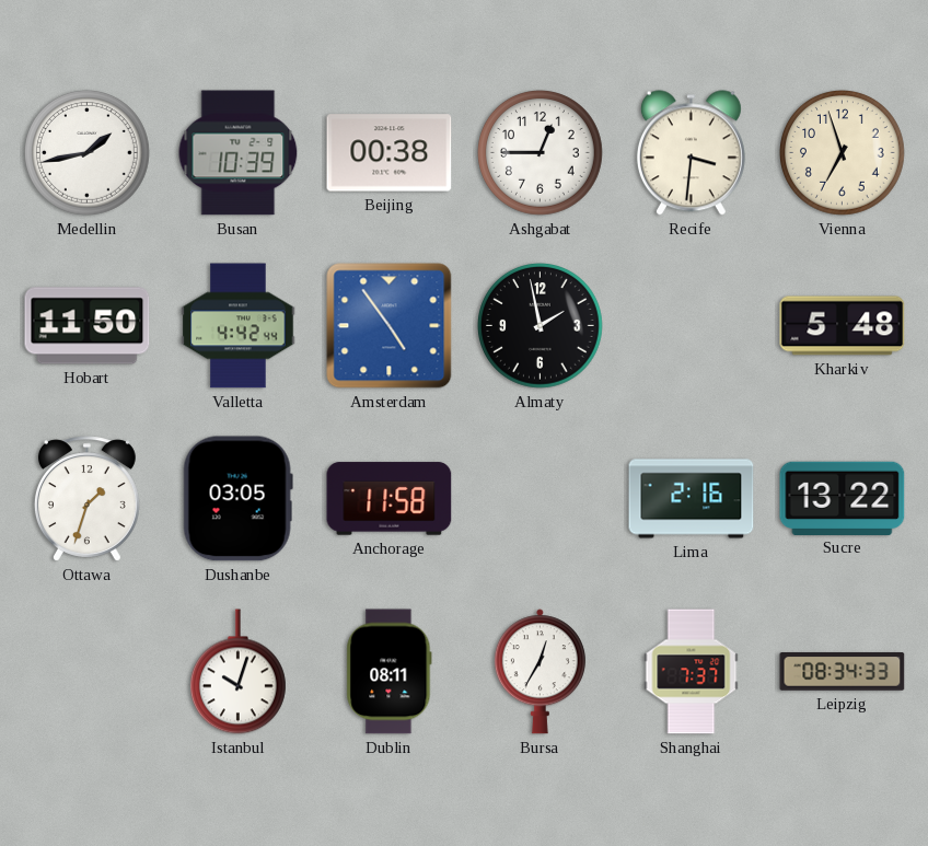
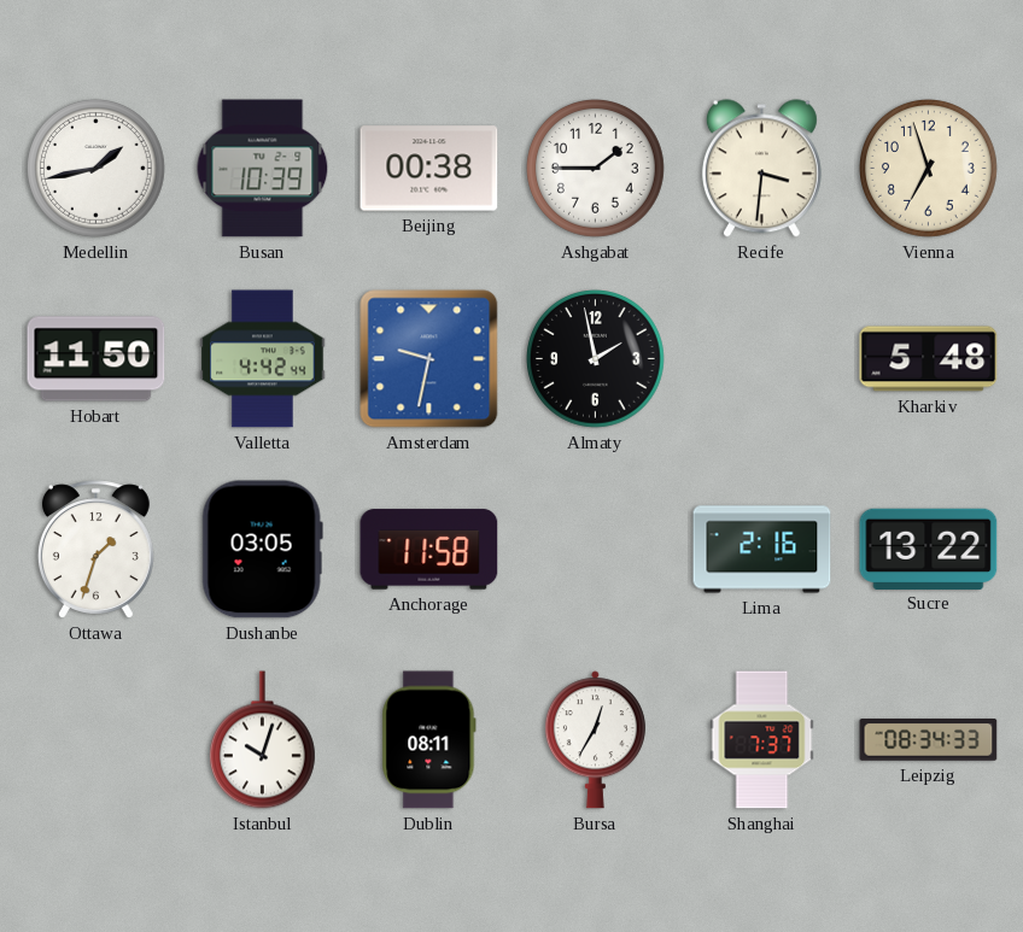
Ashgabat: 12:45 -> 1:45
Amsterdam: 4:54 -> 9:32
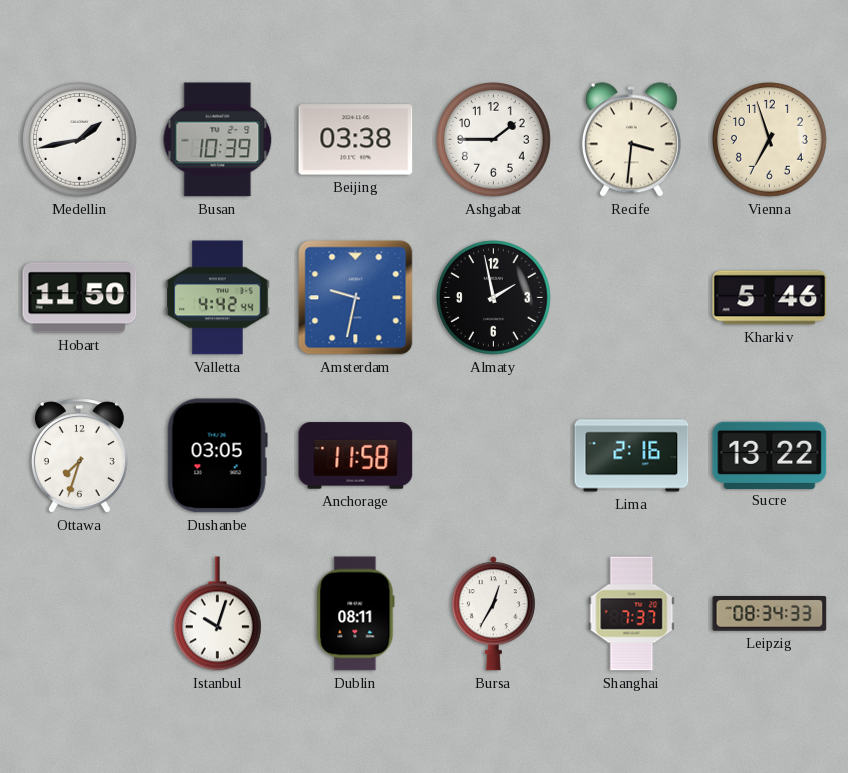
Beijing: 00:38 -> 03:38
Kharkiv: 5:48 -> 5:46
Ottawa: 1:33 -> 7:33
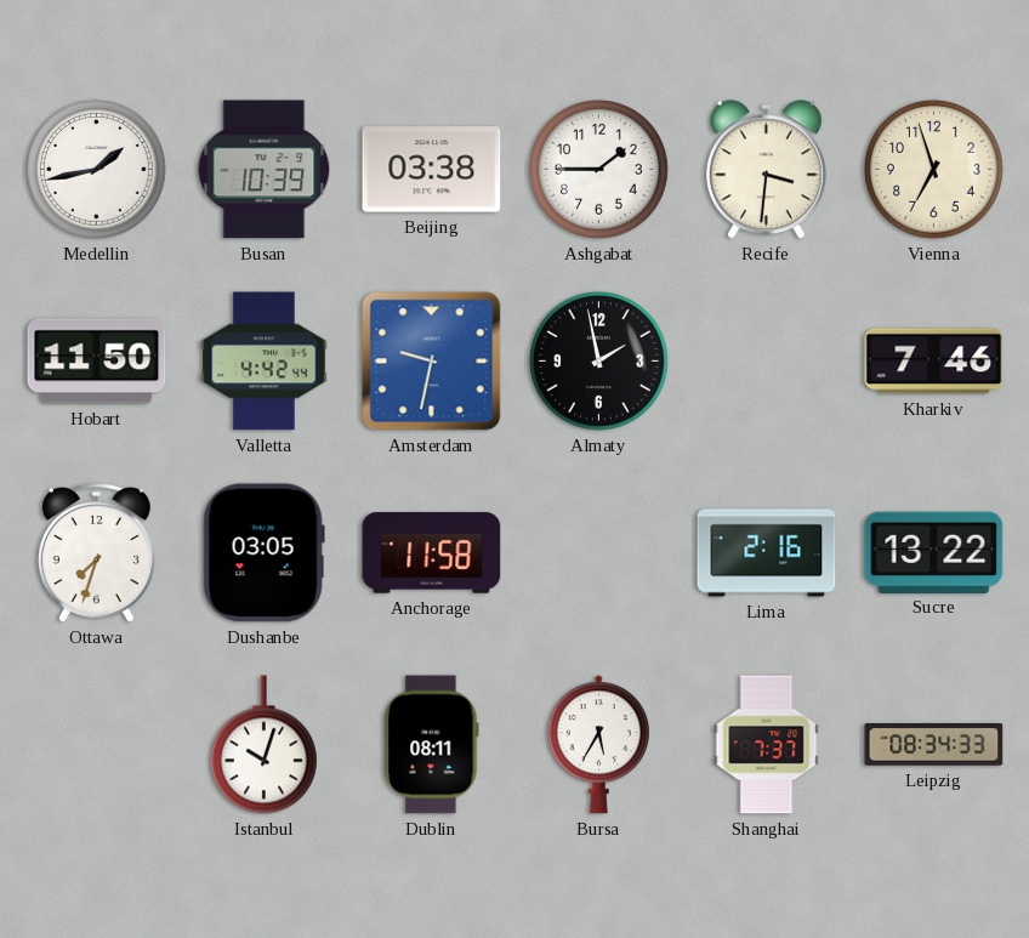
Kharkiv: 5:46 -> 7:46
Bursa: 12:35 -> 5:35
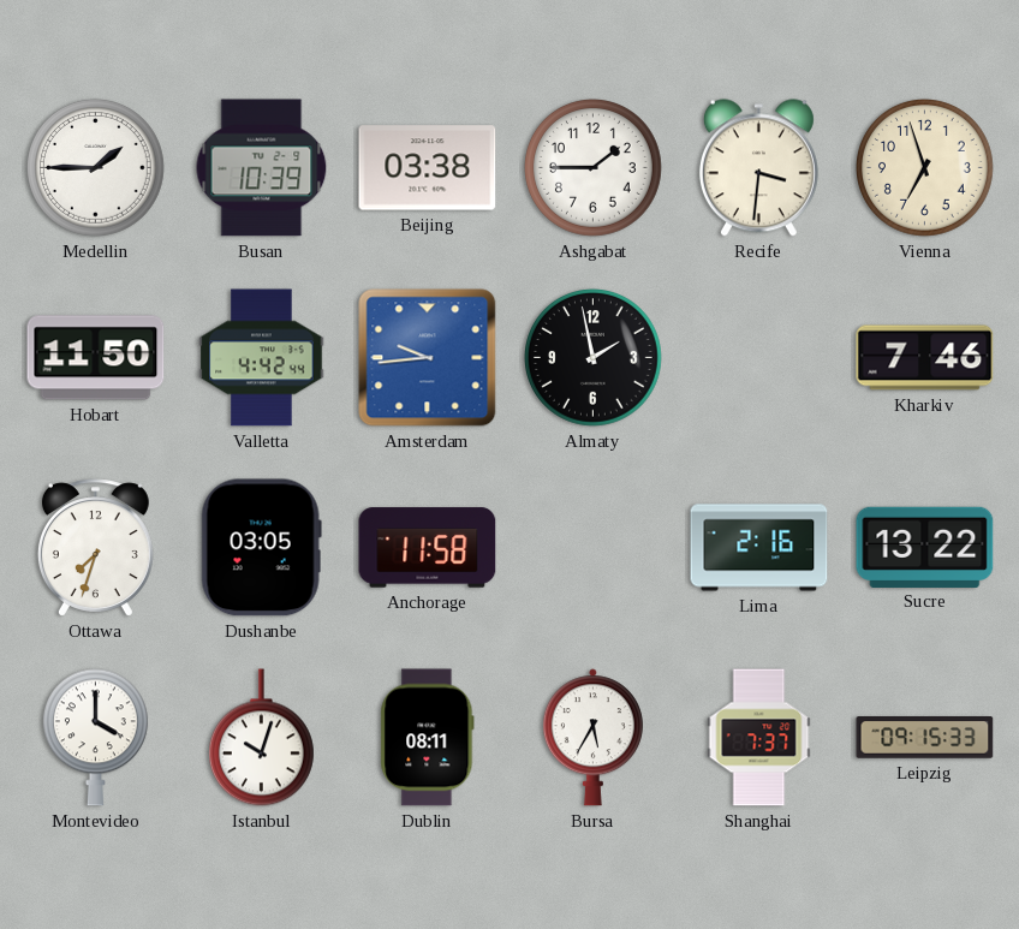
Medellin: 1:43 -> 1:45
Amsterdam: 9:32 -> 9:44
Montevideo: none -> 4:00
Leipzig: 08:34 -> 09:15
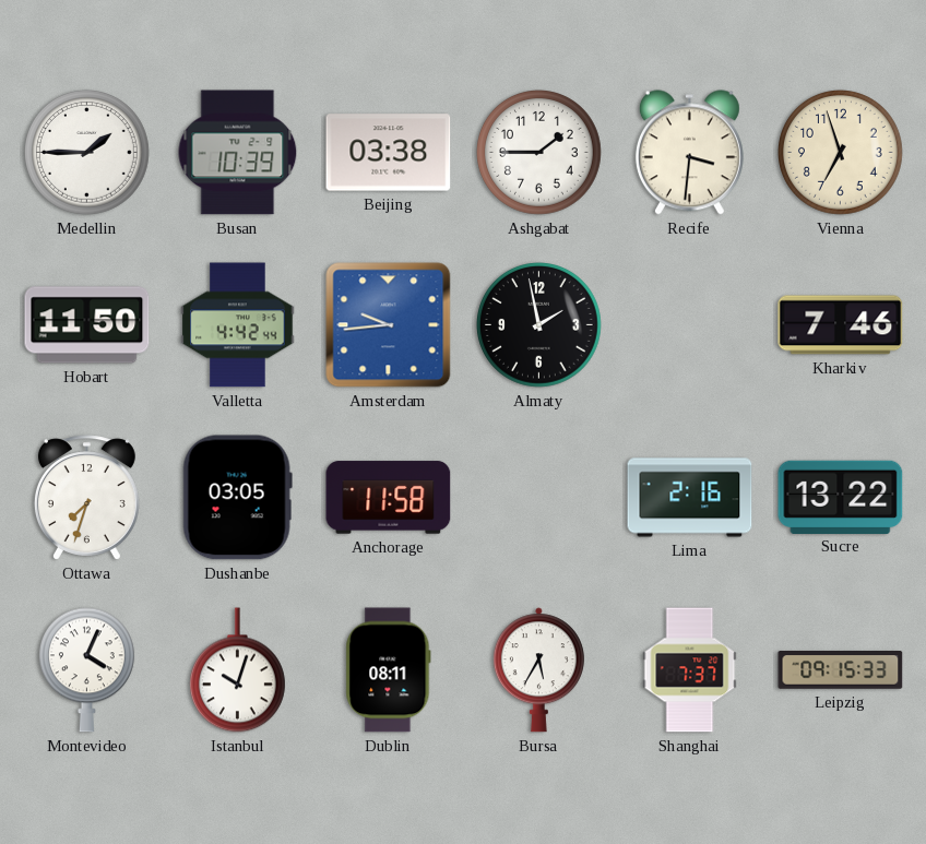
Montevideo: 4:00 -> 4:04
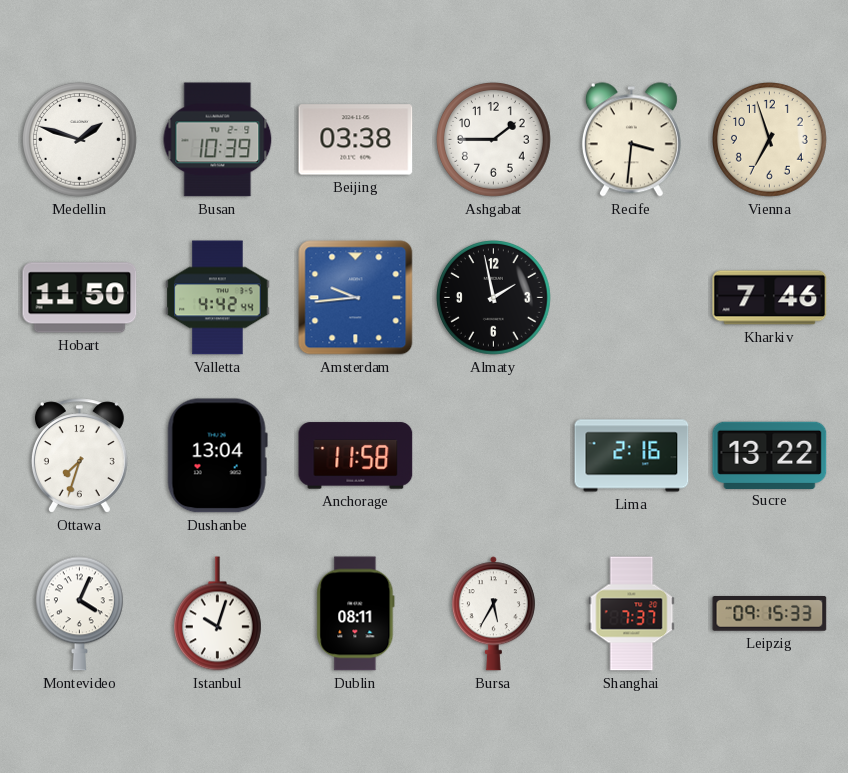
Medellin: 1:45 -> 1:48
Dushanbe: 03:05 -> 13:04
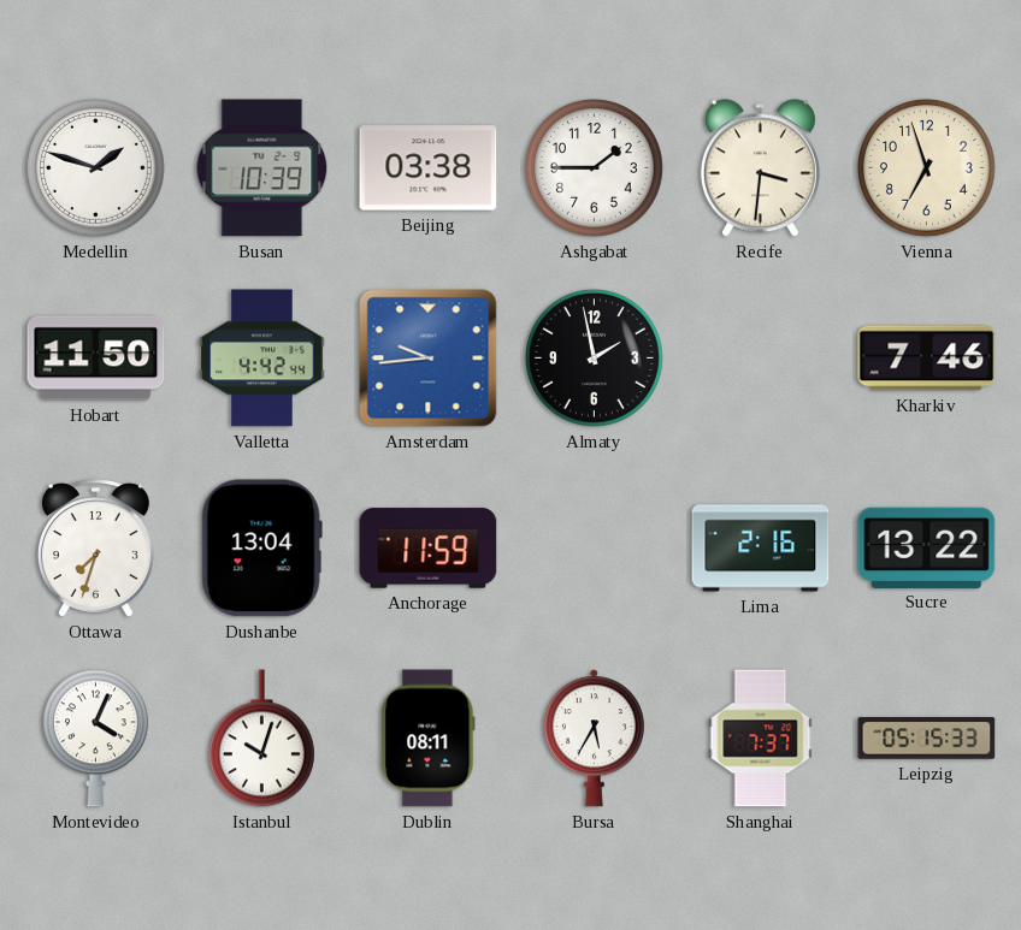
Anchorage: 11:58 -> 11:59
Leipzig: 09:15 -> 05:15
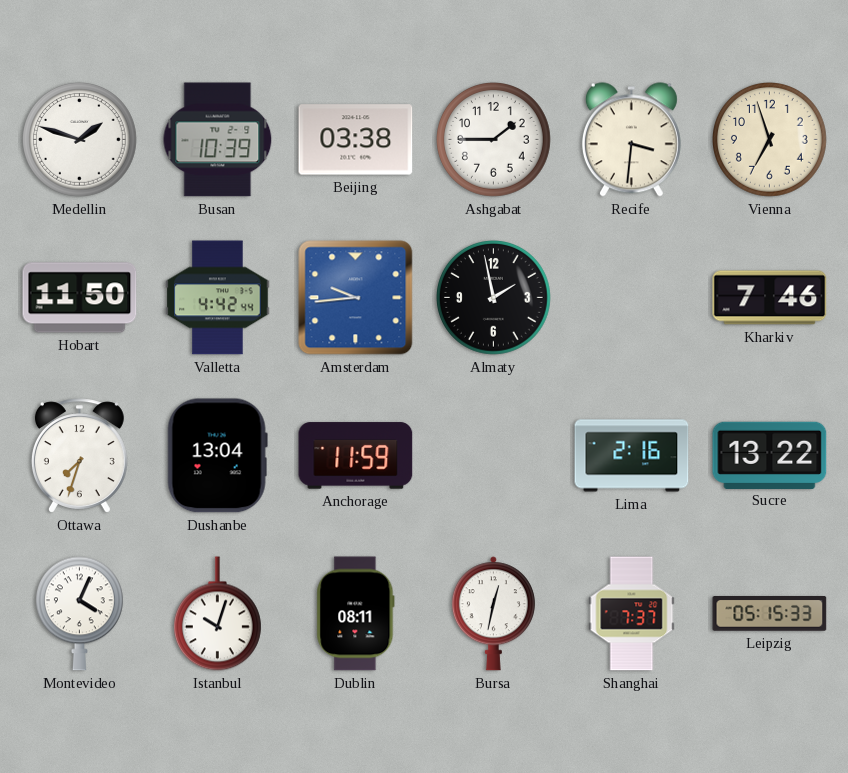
Bursa: 5:35 -> 12:32
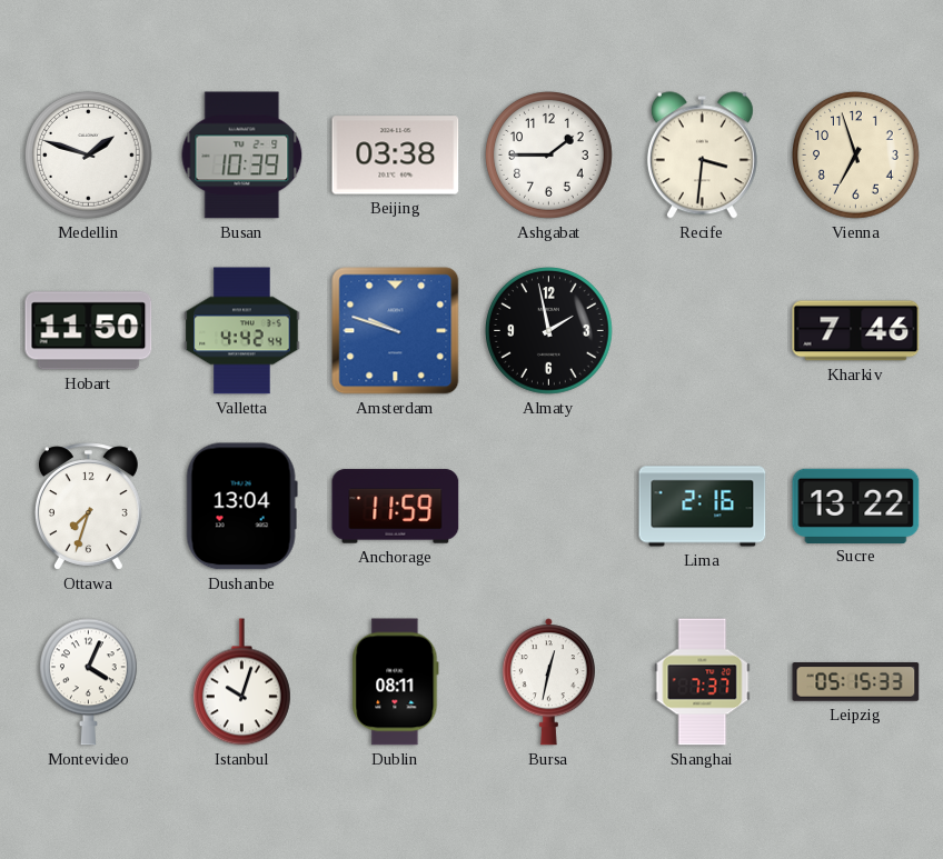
Amsterdam: 9:44 -> 9:48
